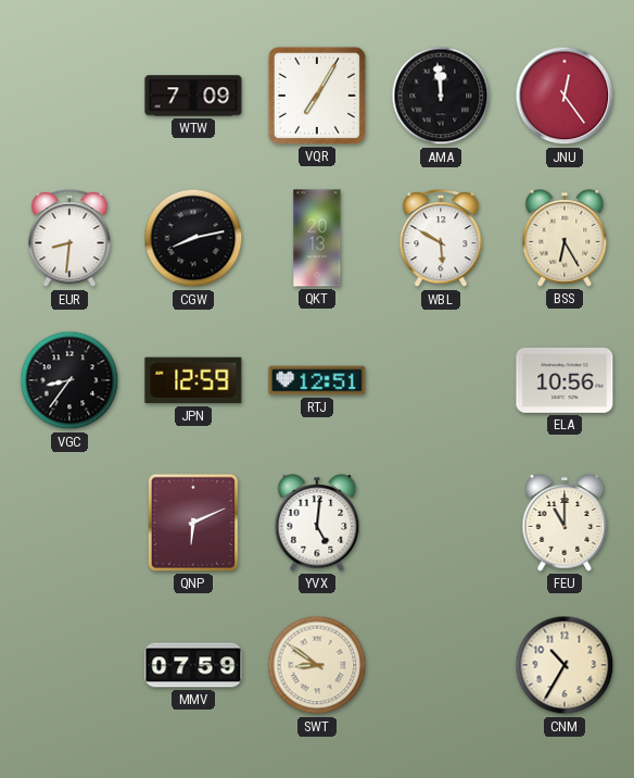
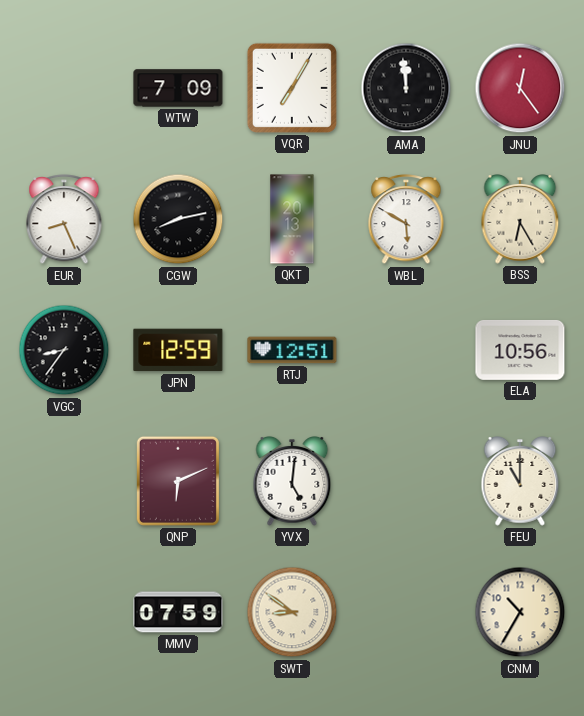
EUR: 8:31 -> 8:26
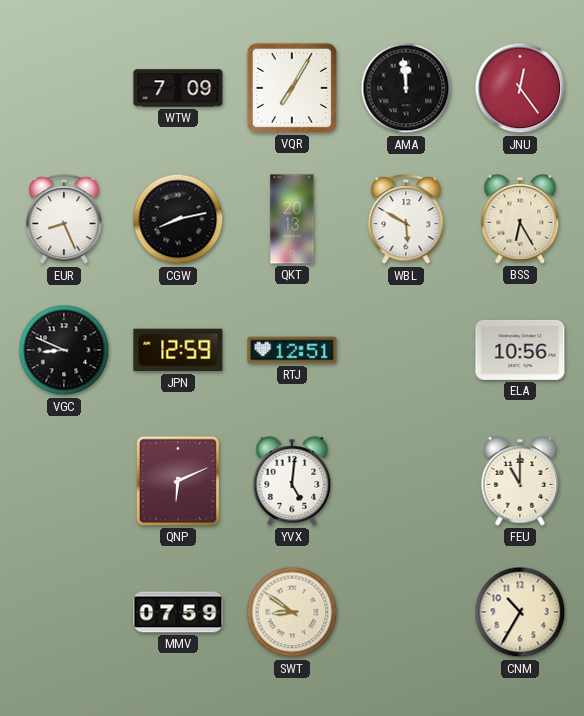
VGC: 8:36 -> 8:49
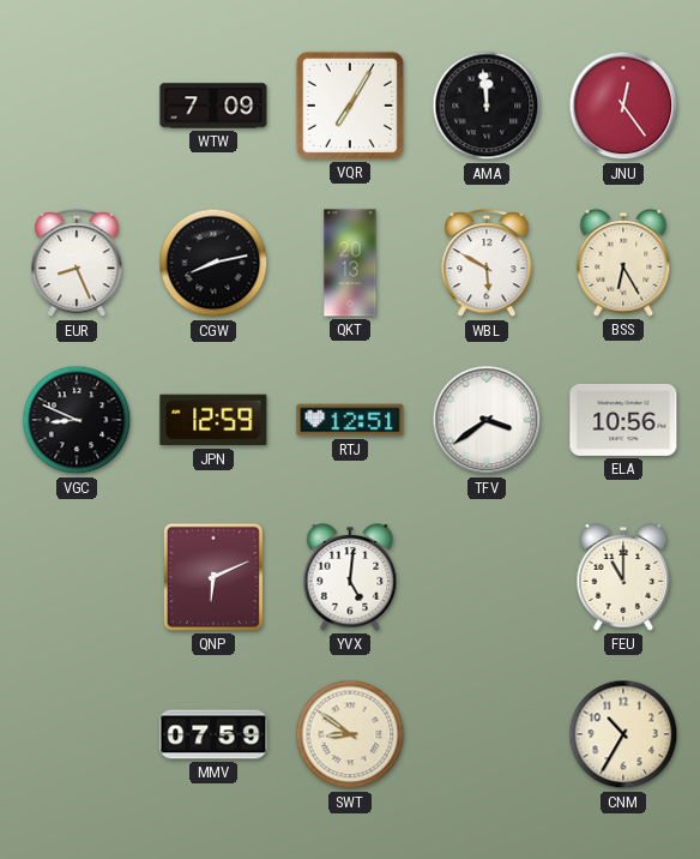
TFV: none -> 3:39
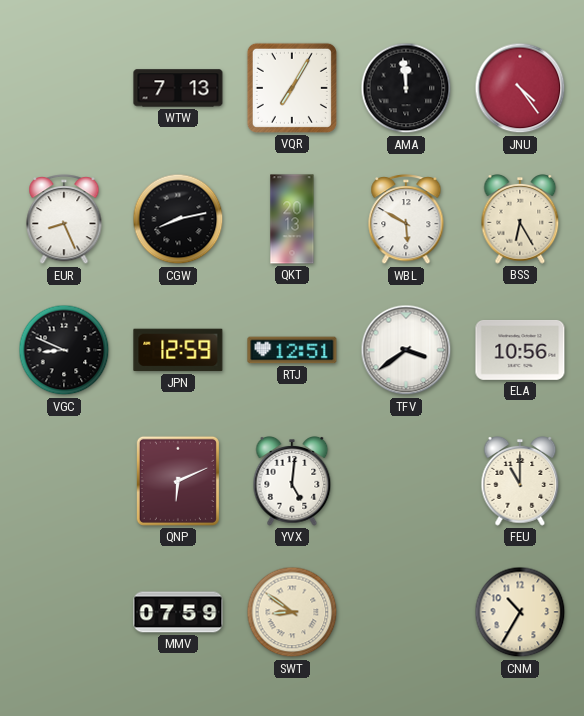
WTW: 7:09 -> 7:13
JNU: 12:24 -> 4:24
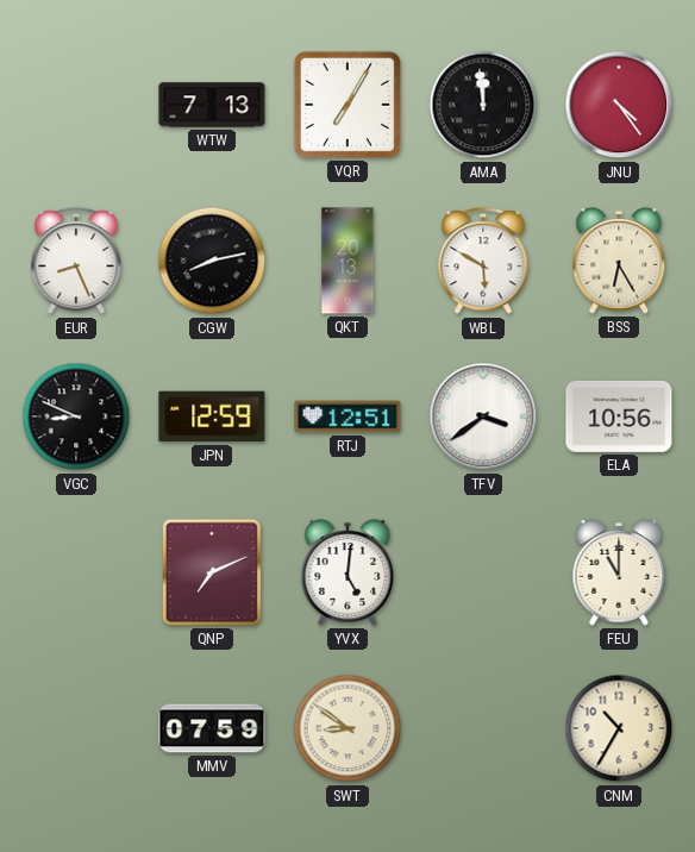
QNP: 6:11 -> 7:11
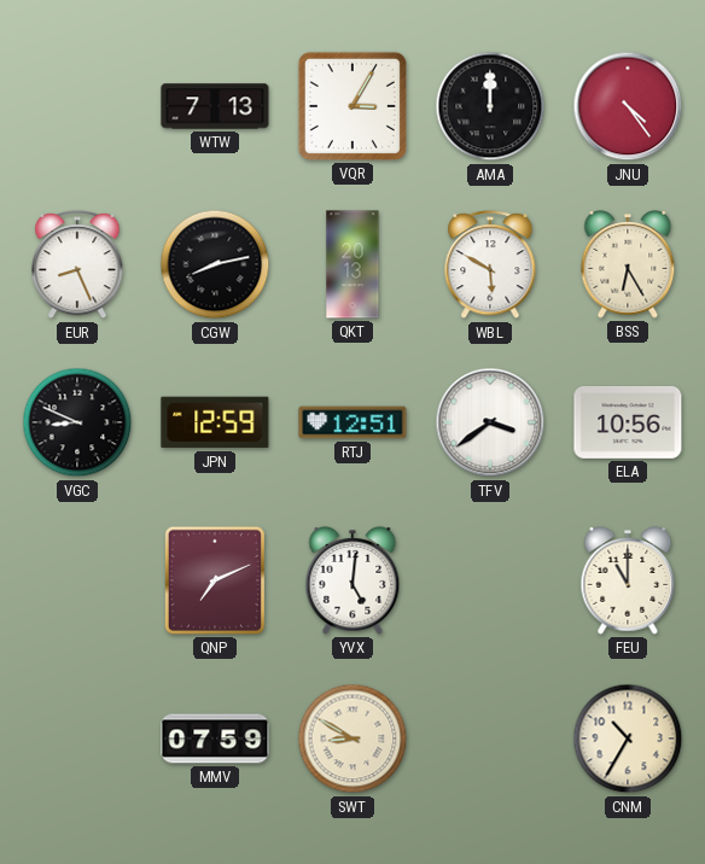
VQR: 7:05 -> 3:05
AMA: 11:59 -> 12:00
SWT: 8:51 -> 8:50
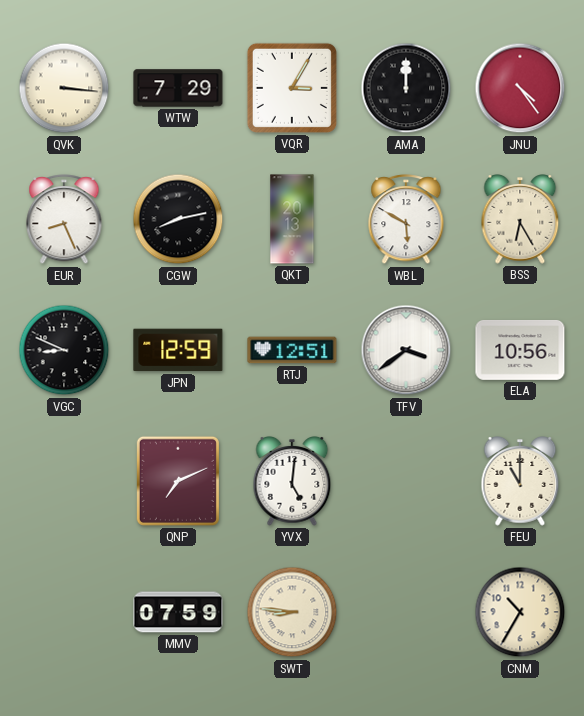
QVK: none -> 3:16
WTW: 7:13 -> 7:29
SWT: 8:50 -> 8:46
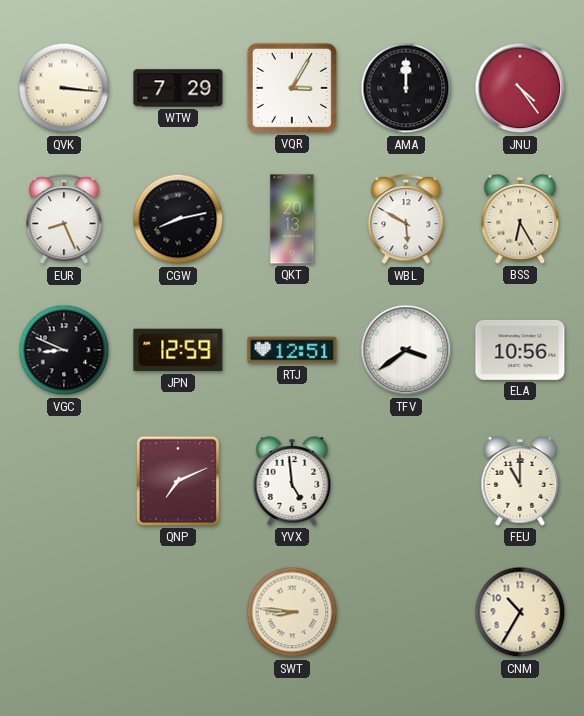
YVX: 5:01 -> 4:59
MMV: 07:59 -> none
